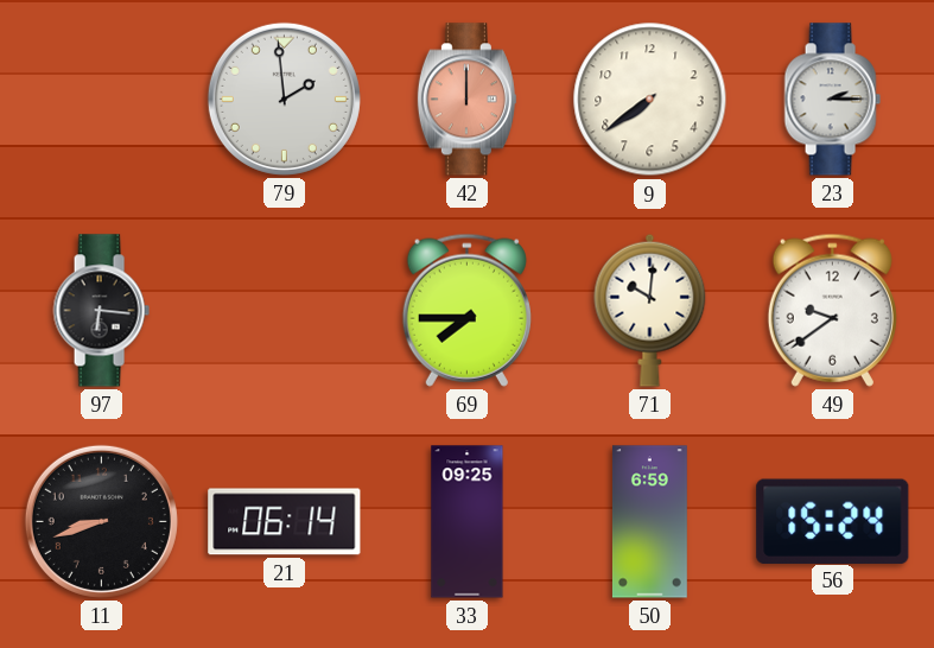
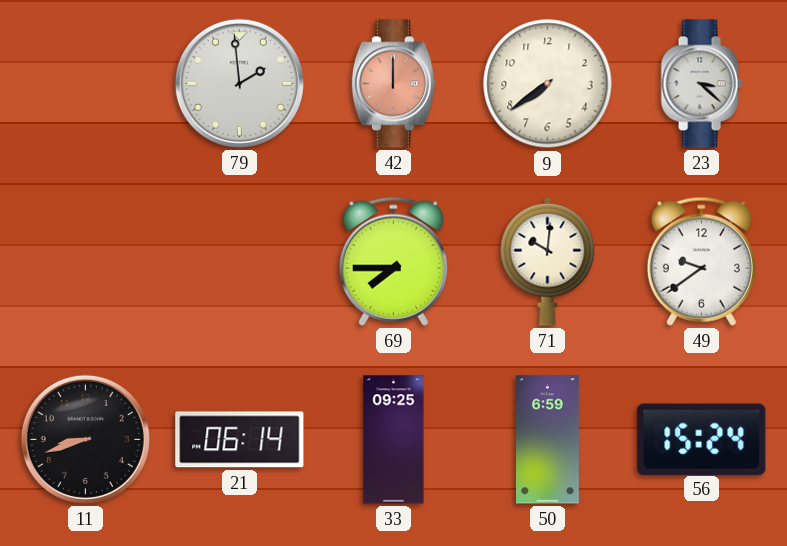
23: 2:15 -> 3:22
97: 6:16 -> none
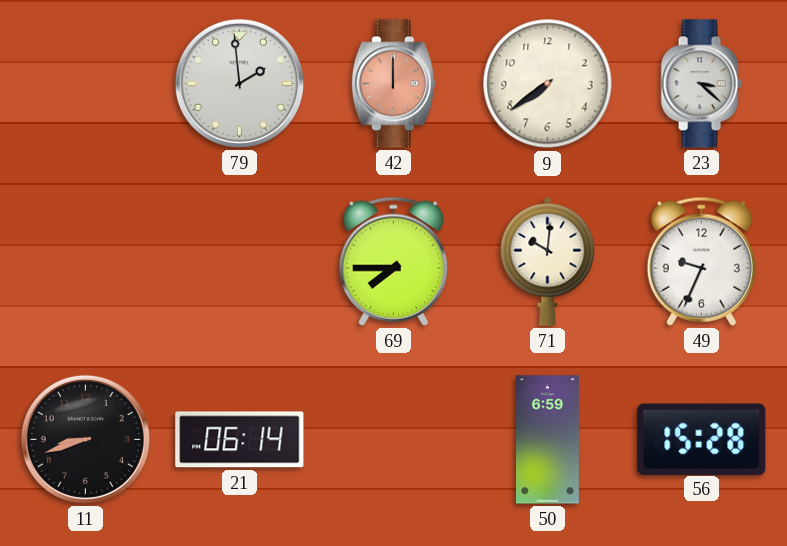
49: 9:39 -> 9:34
33: 09:25 -> none
56: 15:24 -> 15:28
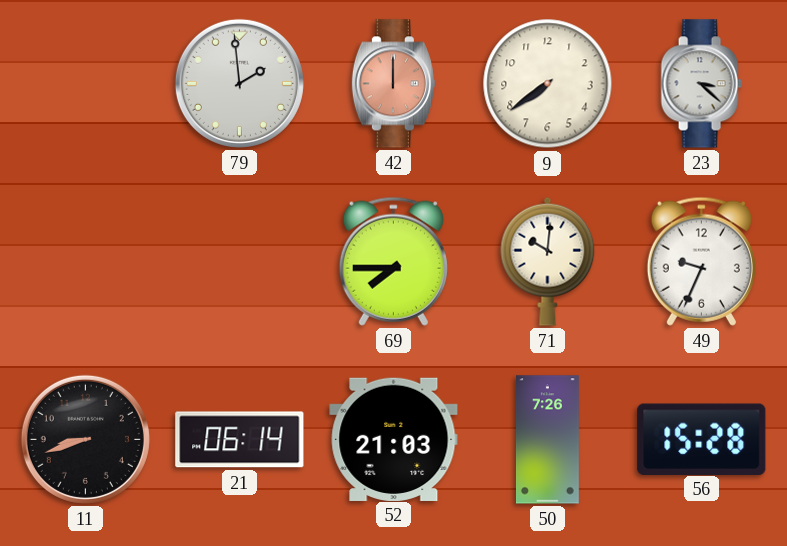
52: none -> 21:03
50: 6:59 -> 7:26
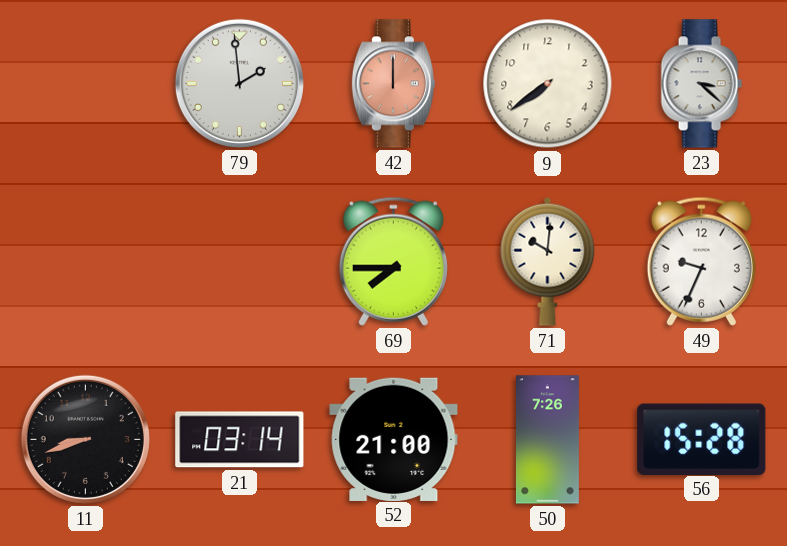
21: 06:14 -> 03:14
52: 21:03 -> 21:00
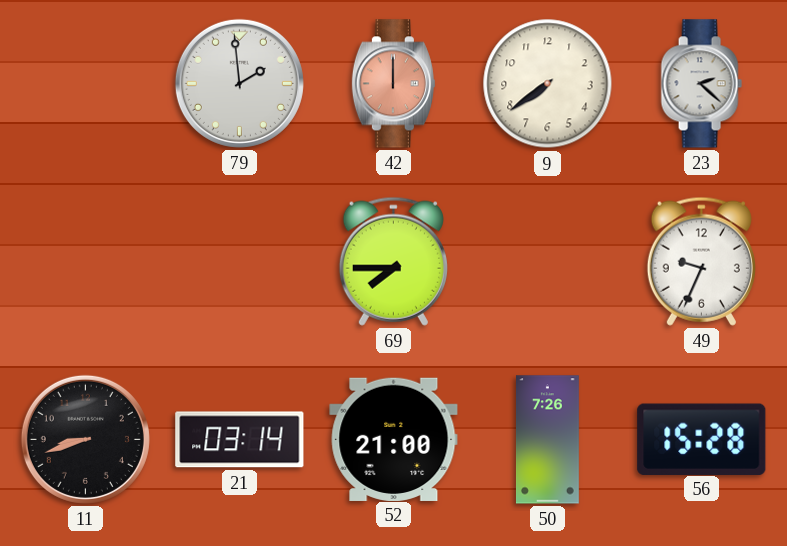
23: 3:22 -> 2:22
71: 10:01 -> none
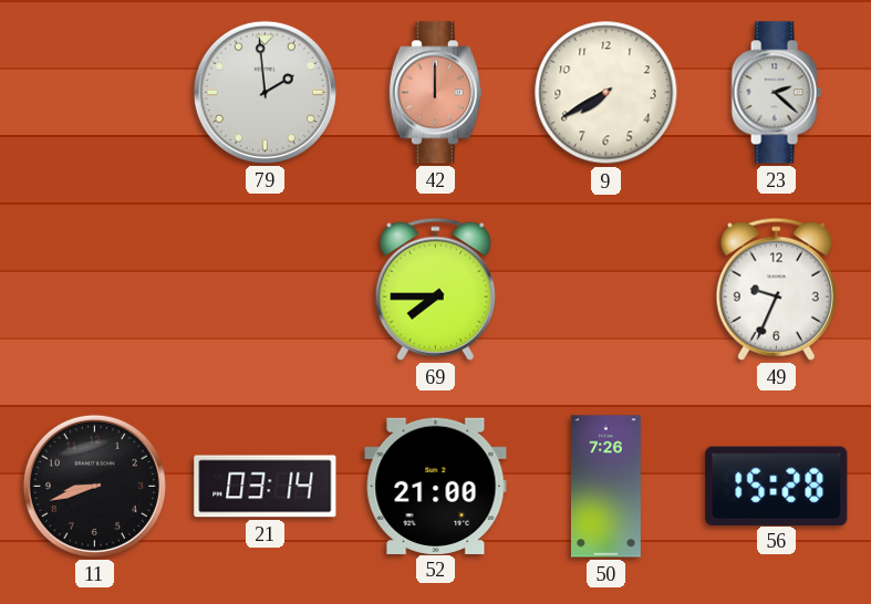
9: 7:39 -> 7:40
